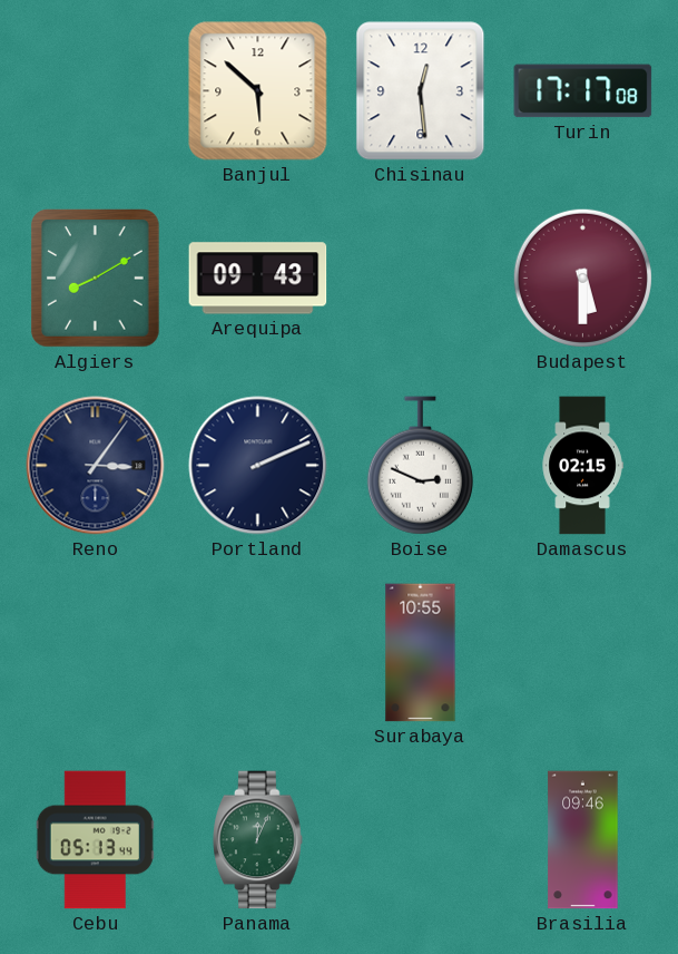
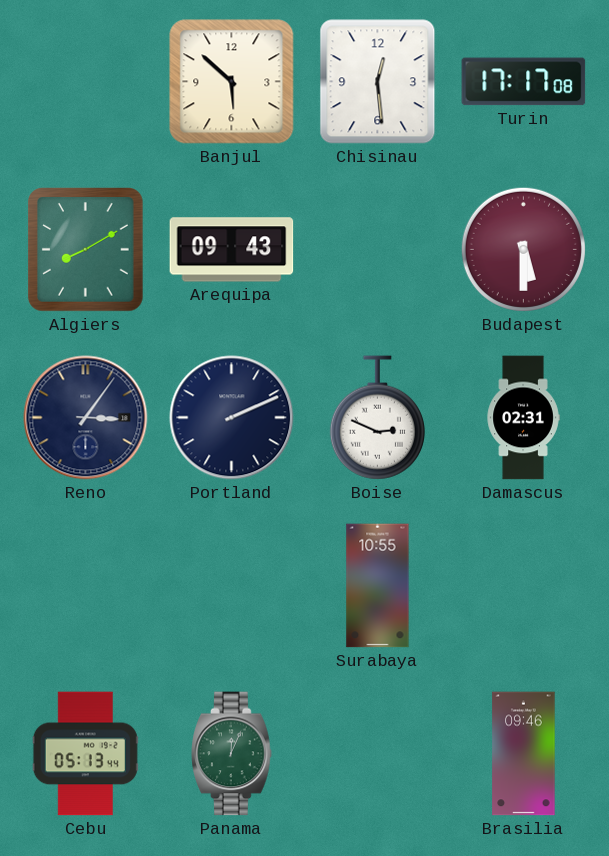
Damascus: 02:15 -> 02:31
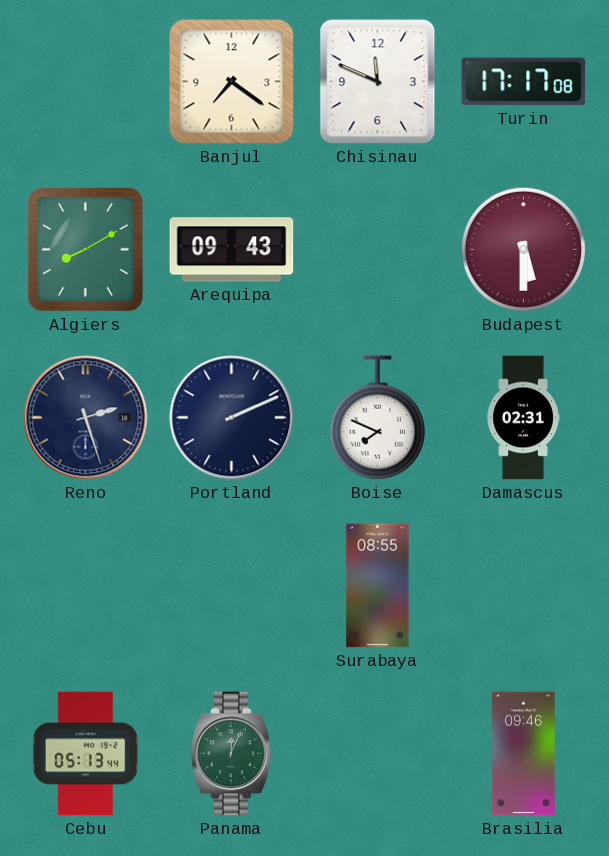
Banjul: 5:52 -> 7:21
Chisinau: 12:29 -> 11:49
Reno: 3:06 -> 2:27
Boise: 2:49 -> 7:49
Surabaya: 10:55 -> 08:55
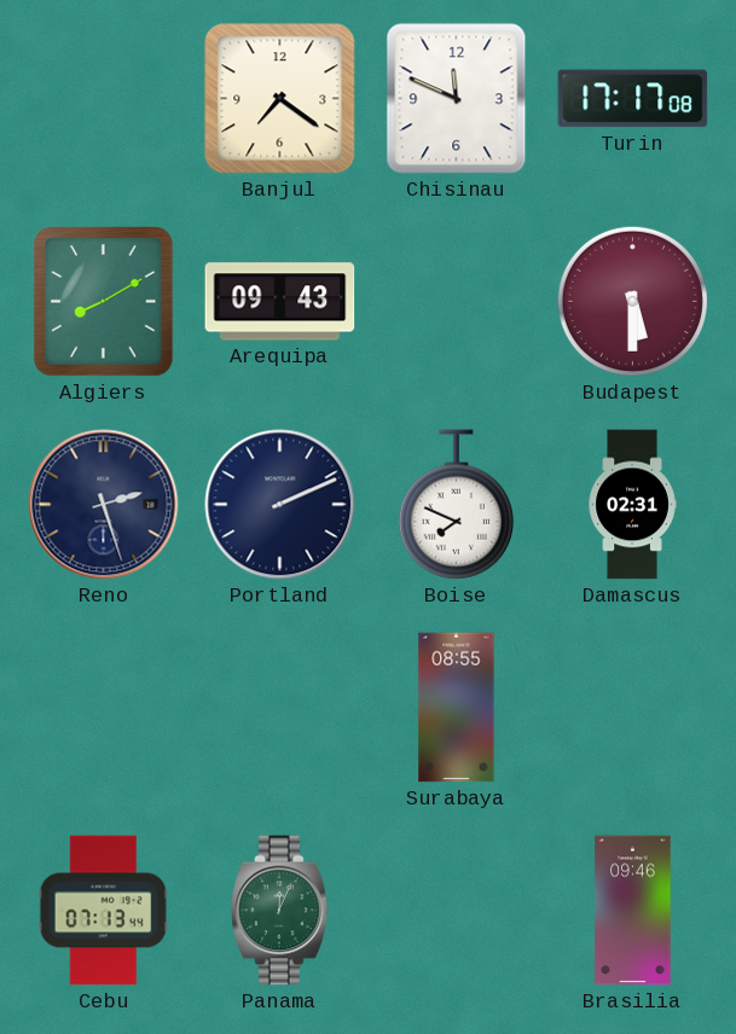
Cebu: 05:13 -> 07:13
